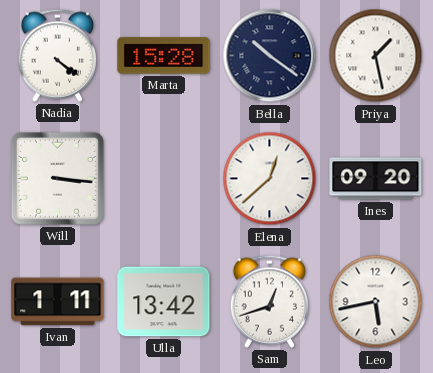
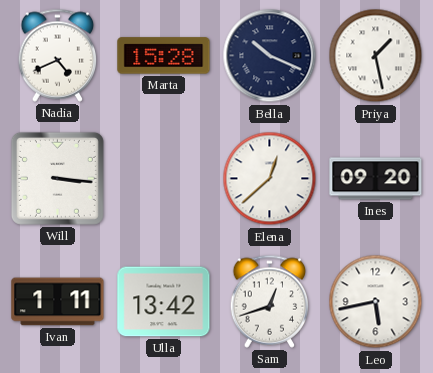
Nadia: 4:21 -> 4:41
Bella: 10:21 -> 10:19
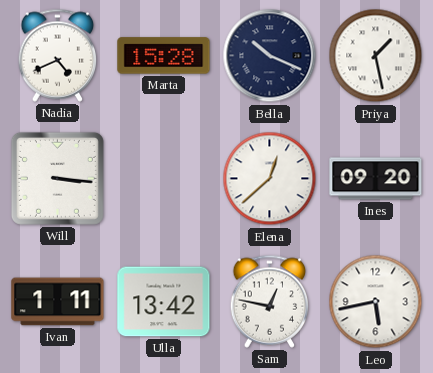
Sam: 12:42 -> 12:47
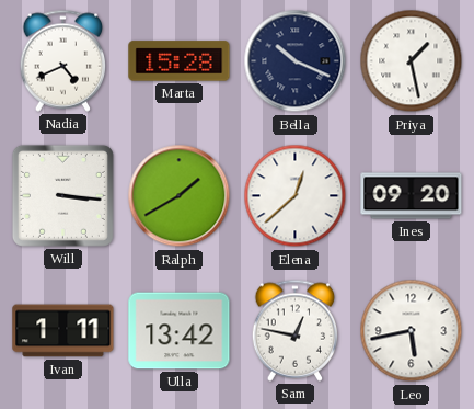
Ralph: none -> 1:40
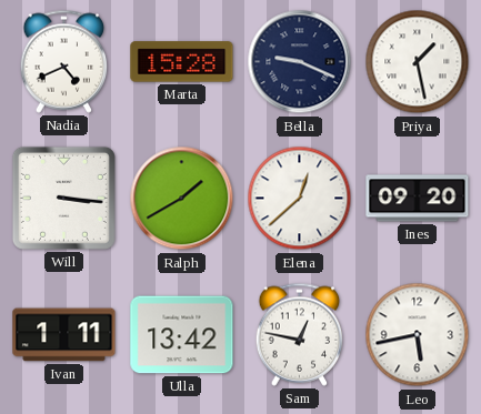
Bella: 10:19 -> 9:19
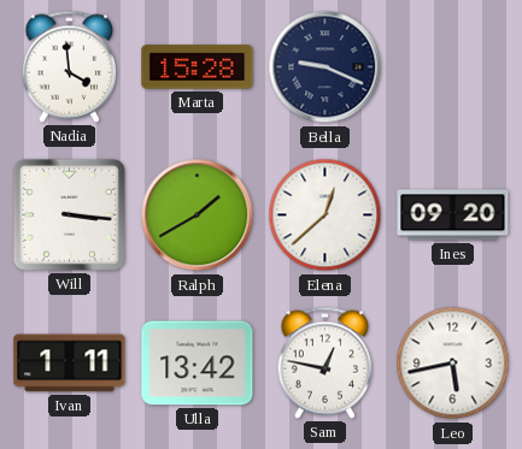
Nadia: 4:41 -> 3:59
Priya: 1:28 -> none
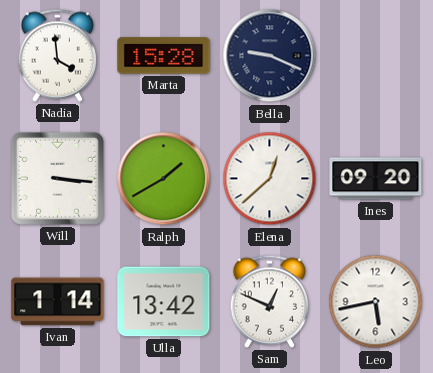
Ivan: 1:11 -> 1:14
Sam: 12:47 -> 12:49
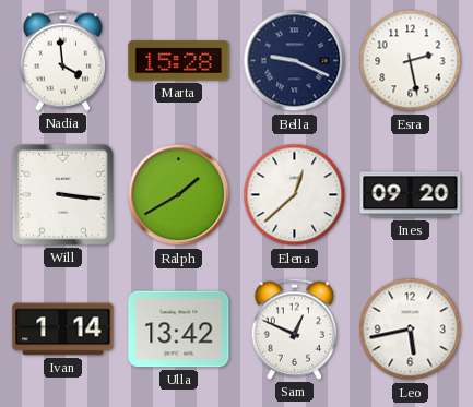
Esra: none -> 2:28
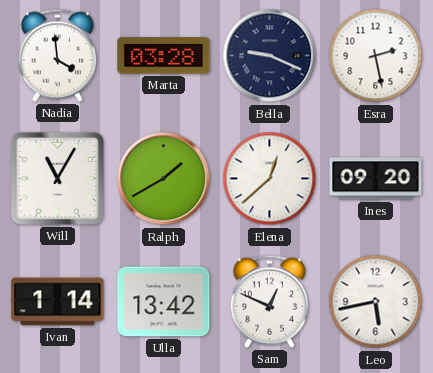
Marta: 15:28 -> 03:28
Will: 3:16 -> 11:05
